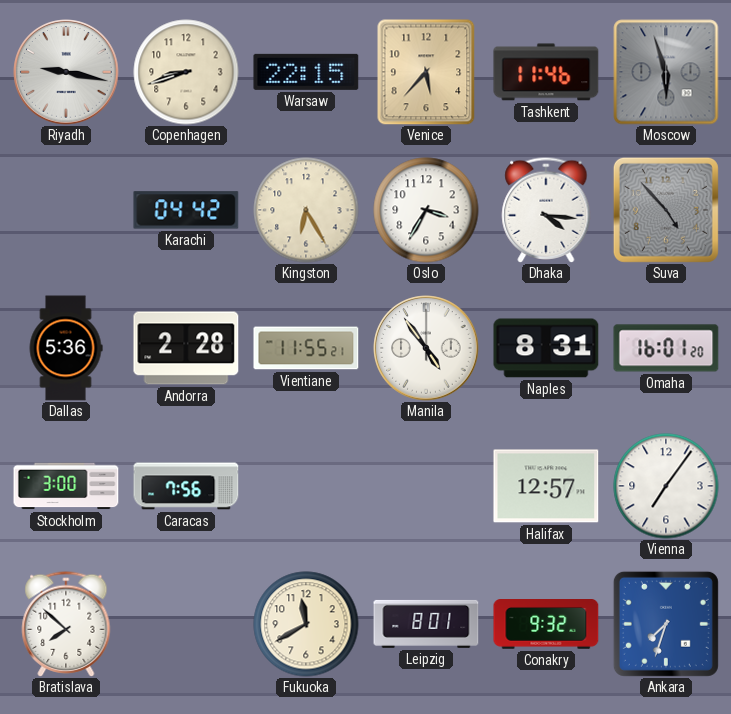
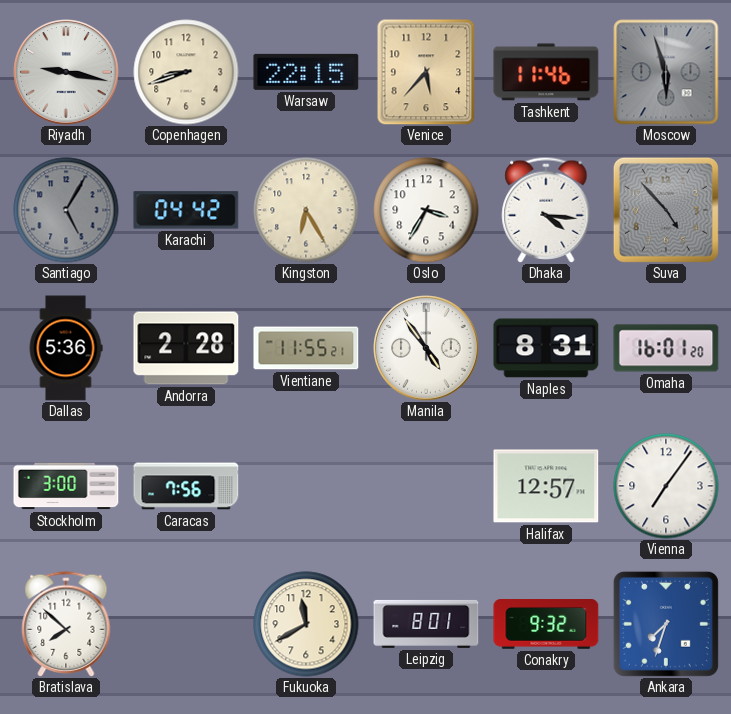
Santiago: none -> 5:05
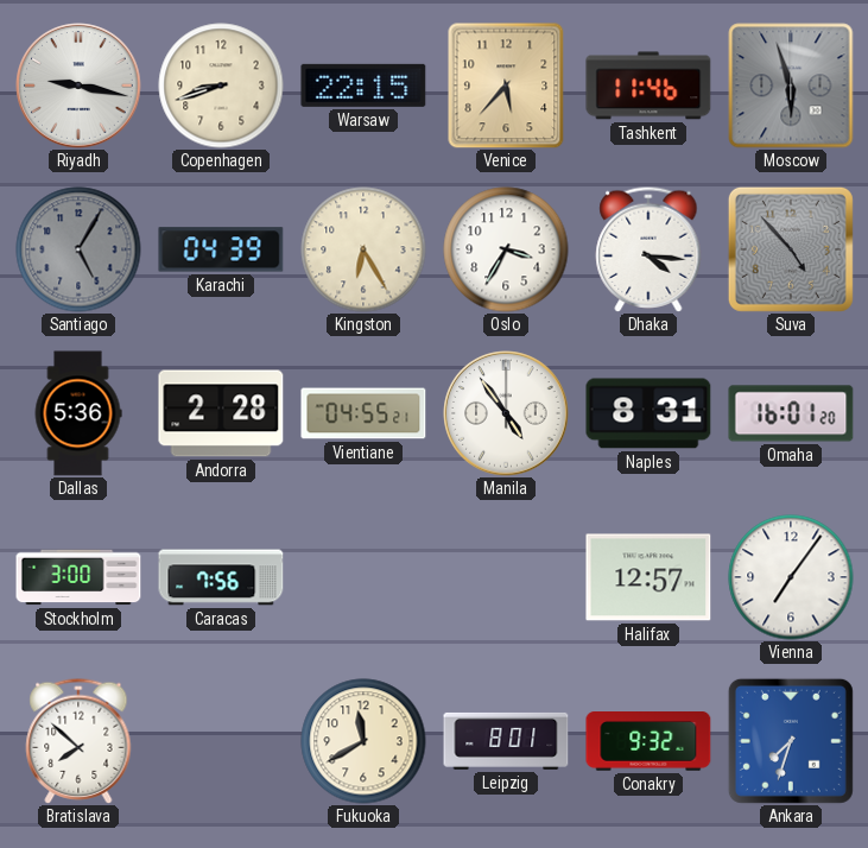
Karachi: 04:42 -> 04:39
Vientiane: 11:55 -> 04:55
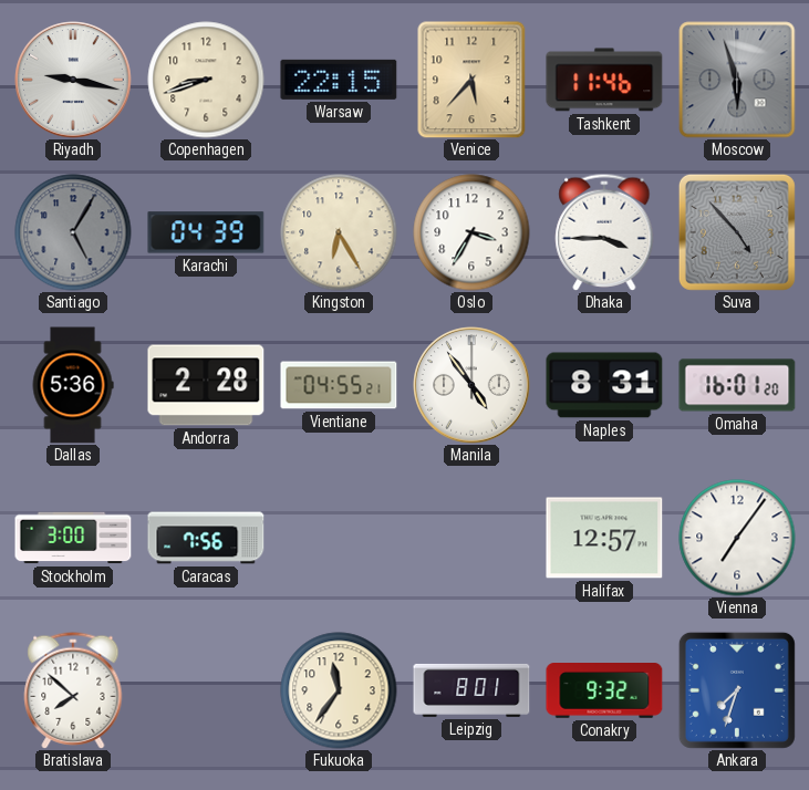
Dhaka: 4:16 -> 3:45
Fukuoka: 11:40 -> 11:36
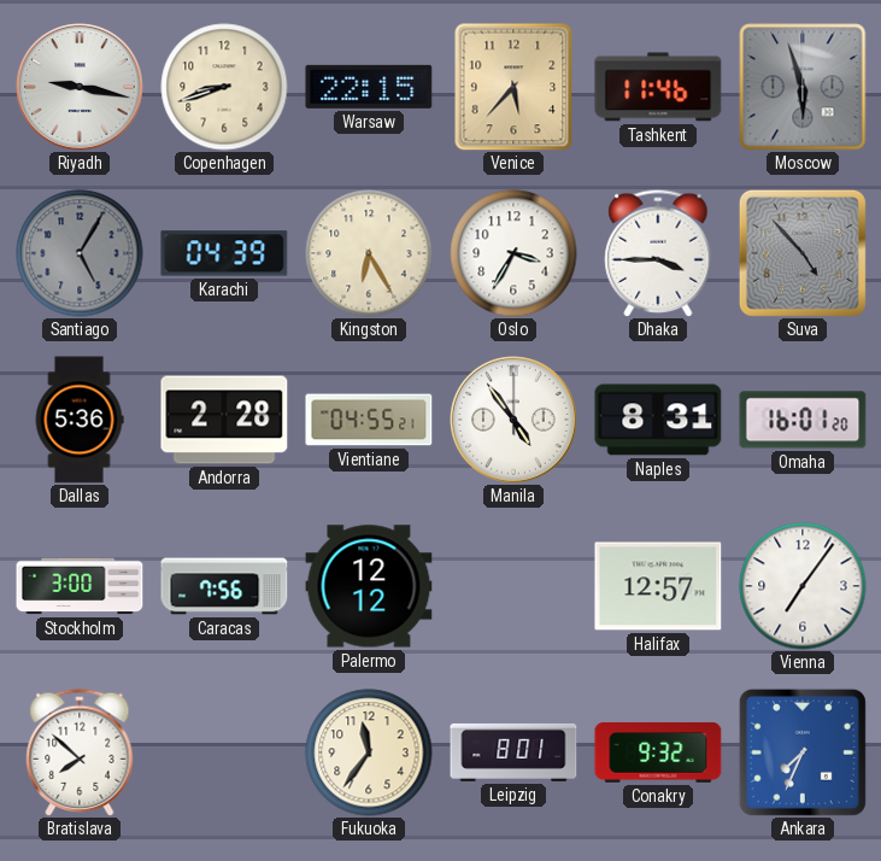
Palermo: none -> 12:12
Ankara: 7:33 -> 7:34
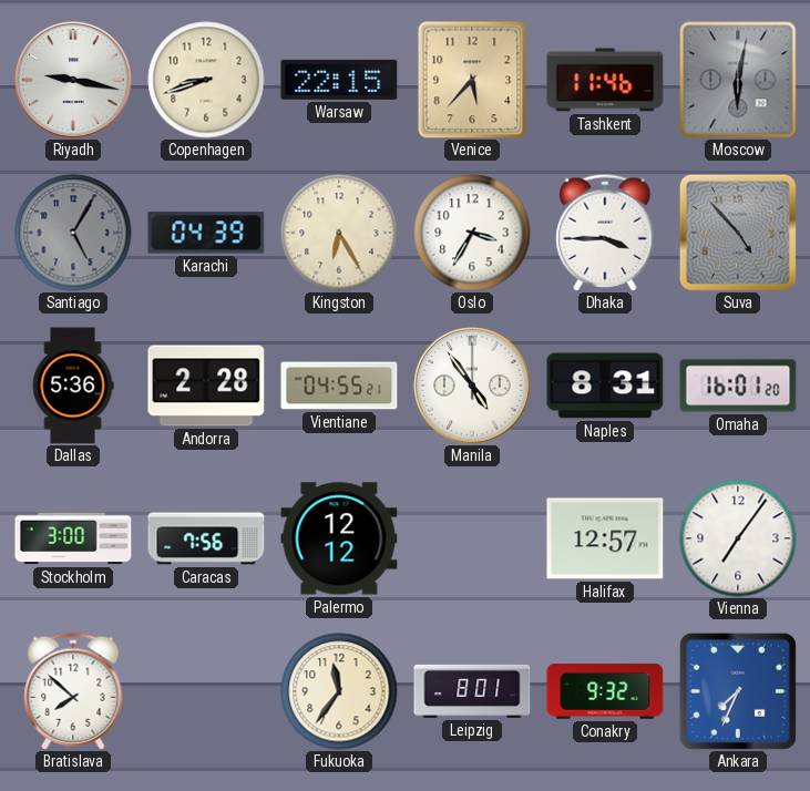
Moscow: 5:57 -> 6:02
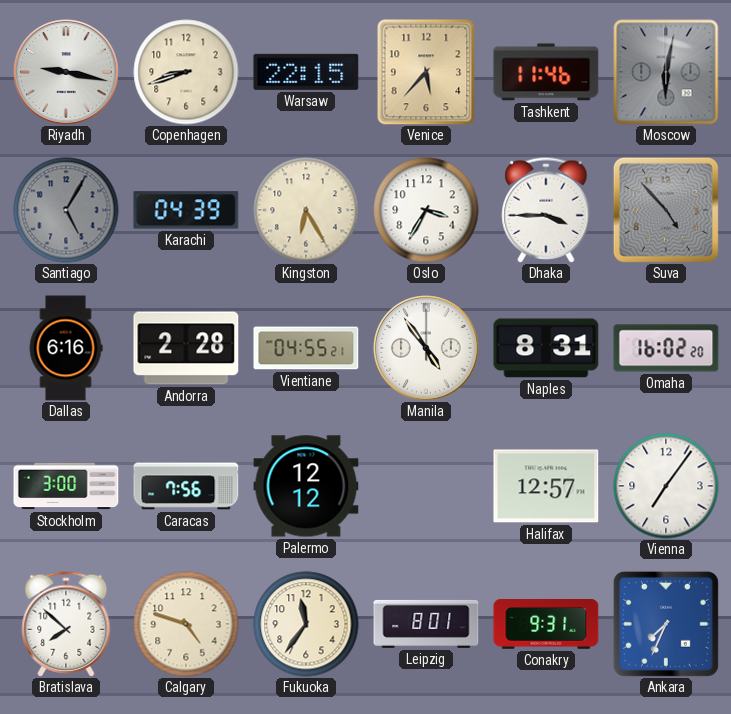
Dallas: 5:36 -> 6:16
Omaha: 16:01 -> 16:02
Calgary: none -> 4:48
Conakry: 9:32 -> 9:31
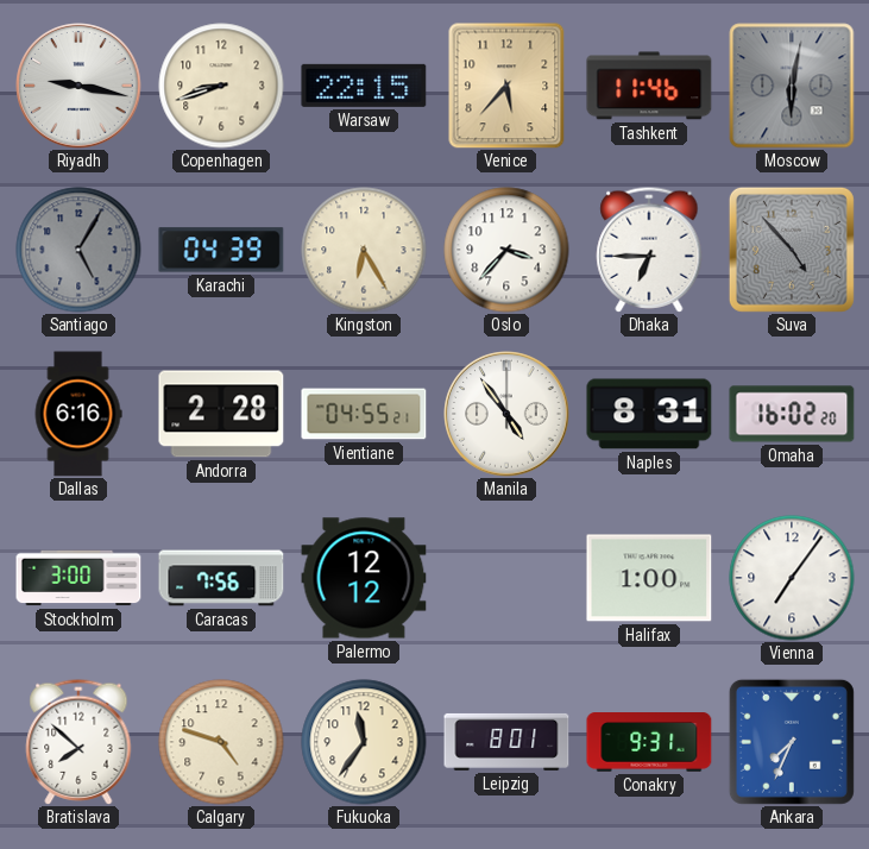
Oslo: 3:35 -> 3:37
Dhaka: 3:45 -> 6:45
Halifax: 12:57 -> 1:00
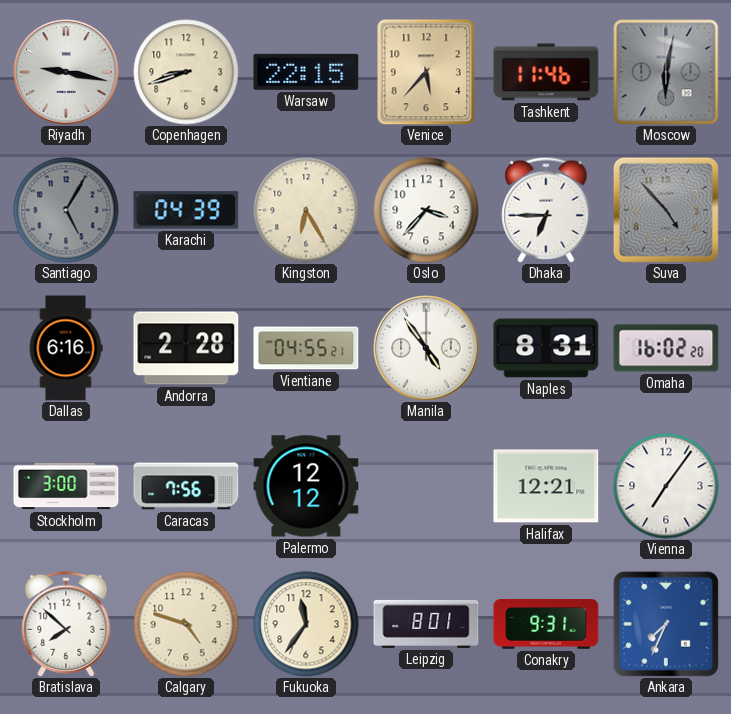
Halifax: 1:00 -> 12:21
